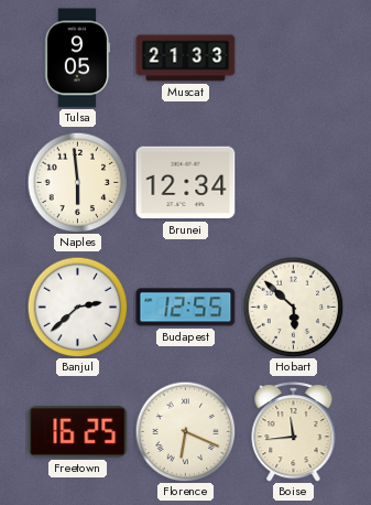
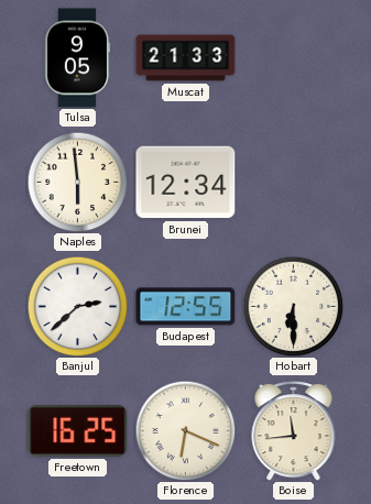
Hobart: 5:52 -> 6:30
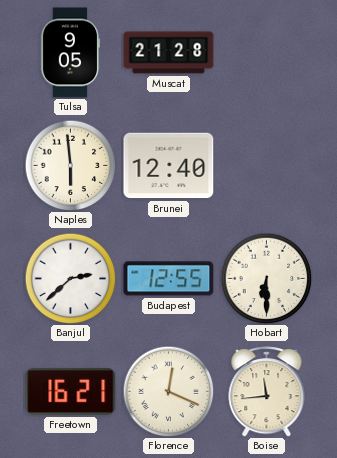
Muscat: 21:33 -> 21:28
Brunei: 12:34 -> 12:40
Freetown: 16:25 -> 16:21
Florence: 6:19 -> 12:19
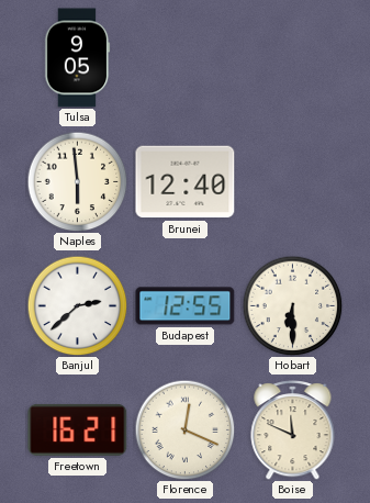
Muscat: 21:28 -> none
Boise: 11:44 -> 11:49
